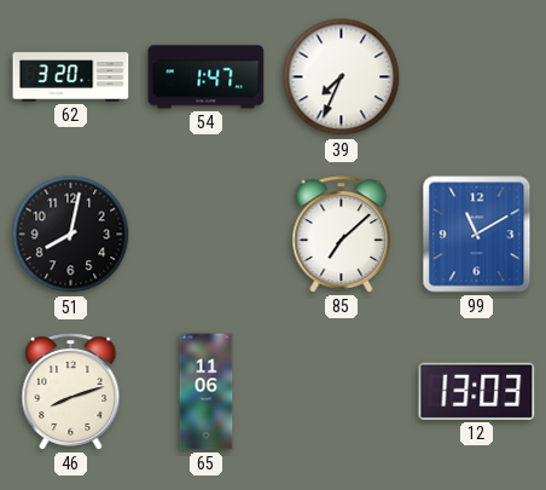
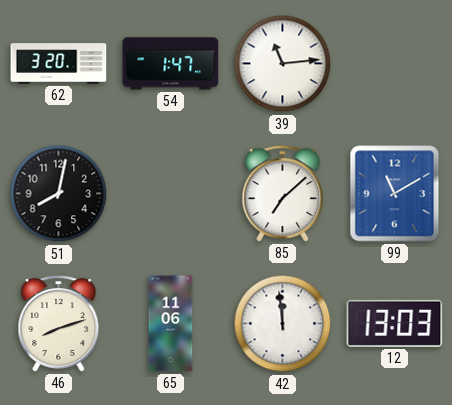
39: 7:34 -> 11:14
42: none -> 11:59
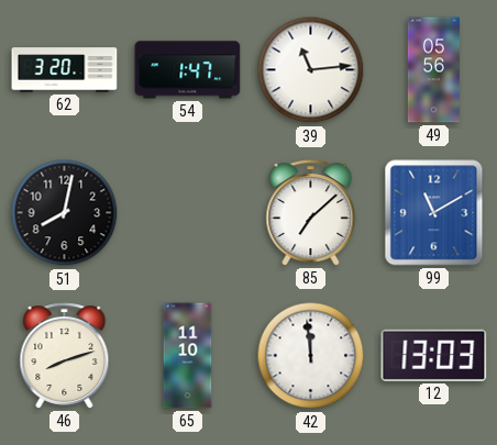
49: none -> 05:56
65: 11:06 -> 11:10
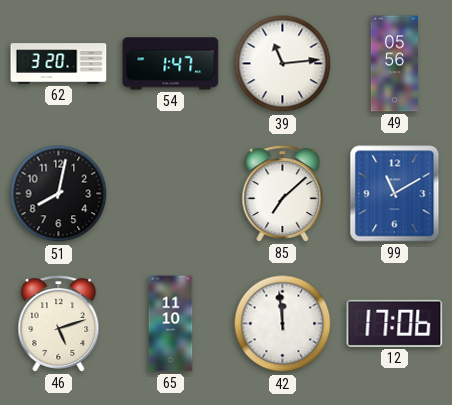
46: 8:12 -> 5:12
12: 13:03 -> 17:06
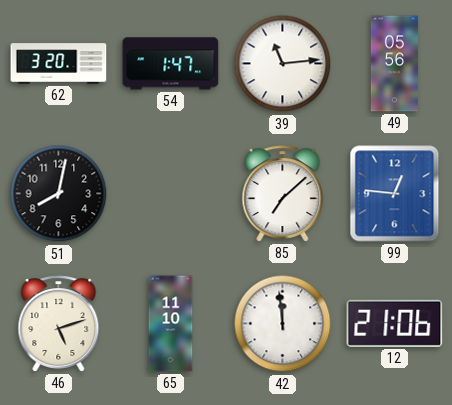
99: 11:10 -> 12:46
12: 17:06 -> 21:06
